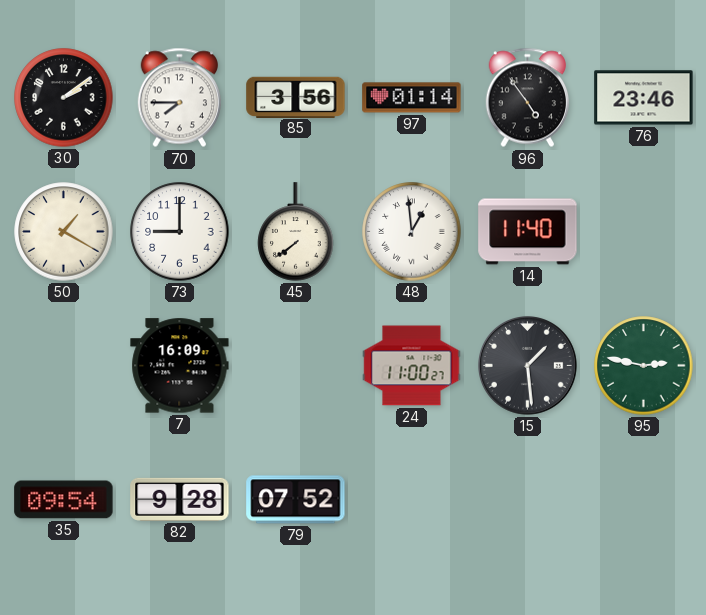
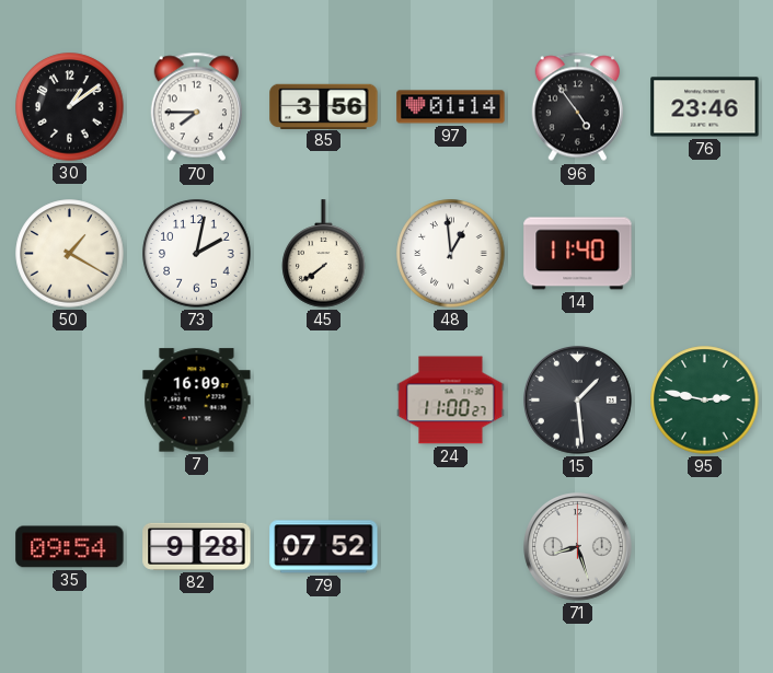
30: 2:09 -> 1:09
73: 9:00 -> 2:02
71: none -> 8:27
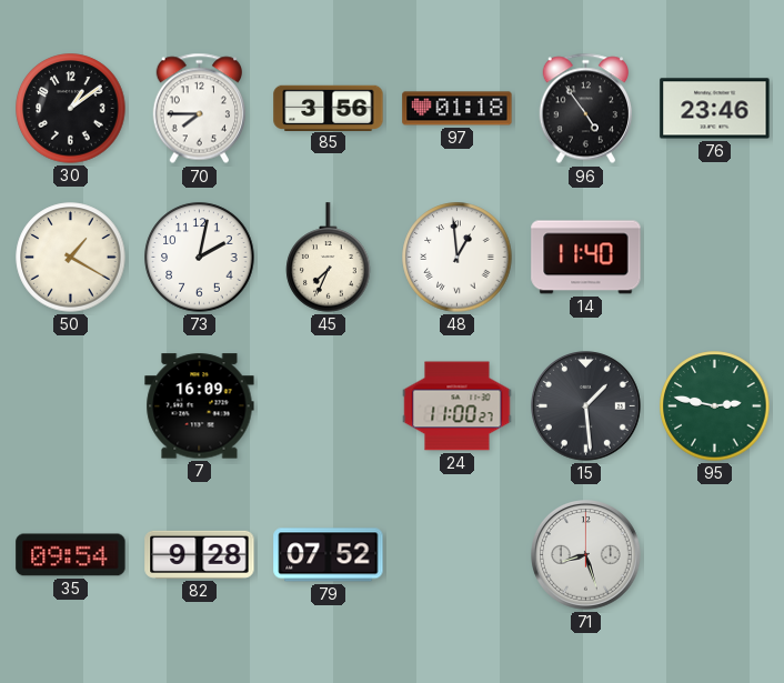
97: 01:14 -> 01:18
45: 7:39 -> 7:34
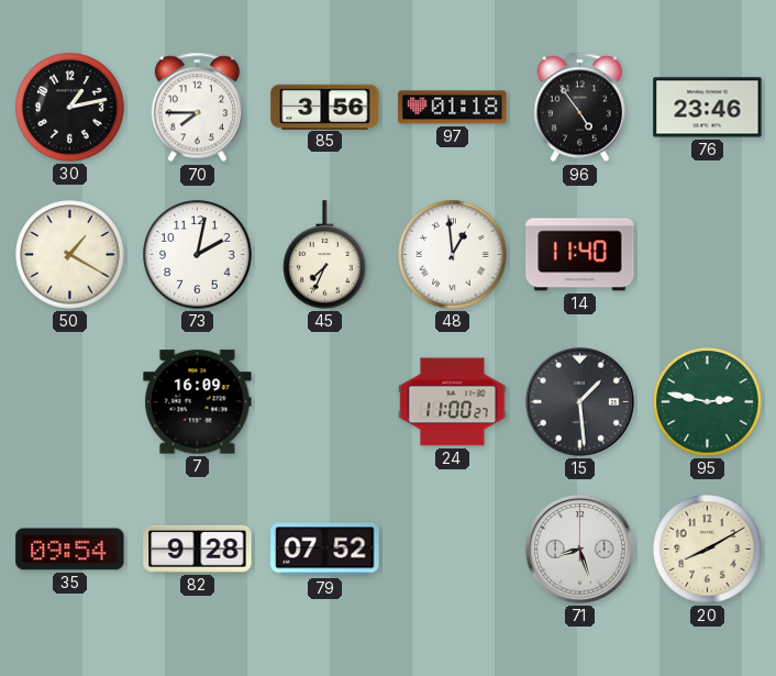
30: 1:09 -> 1:13
20: none -> 8:10
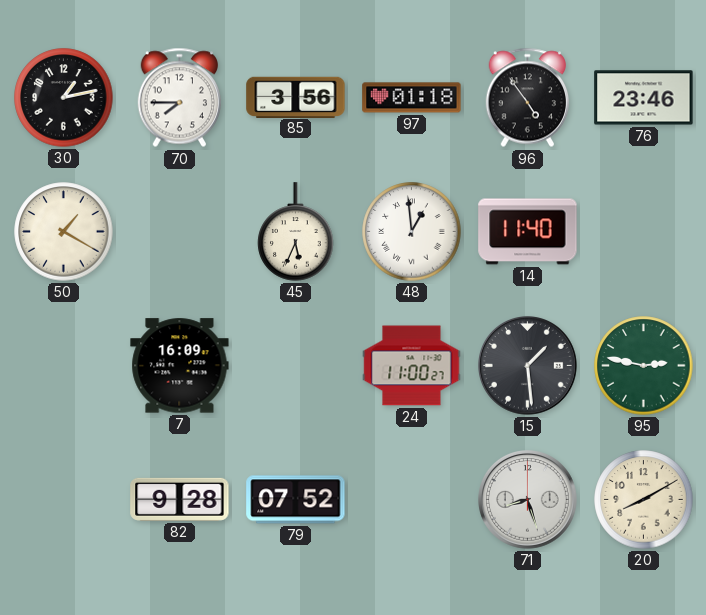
73: 2:02 -> none
45: 7:34 -> 5:34
35: 09:54 -> none
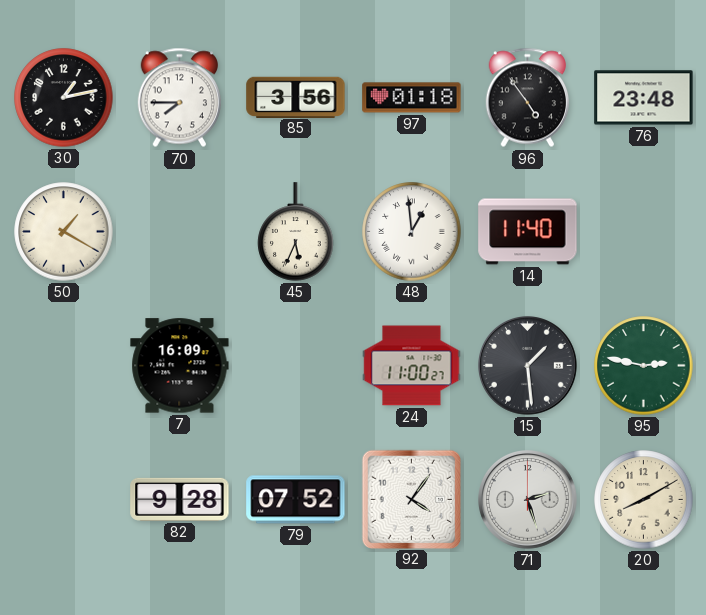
76: 23:46 -> 23:48
92: none -> 4:06
71: 8:27 -> 2:27
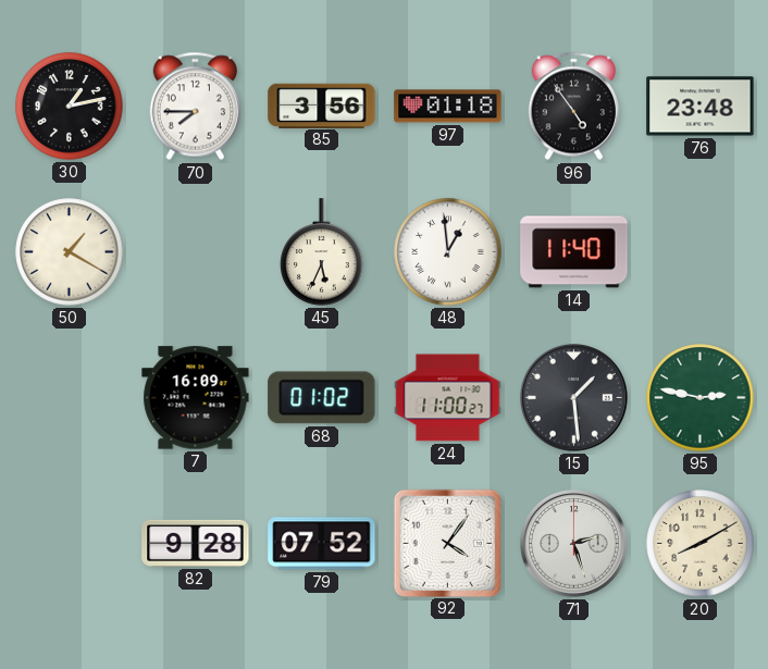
68: none -> 01:02
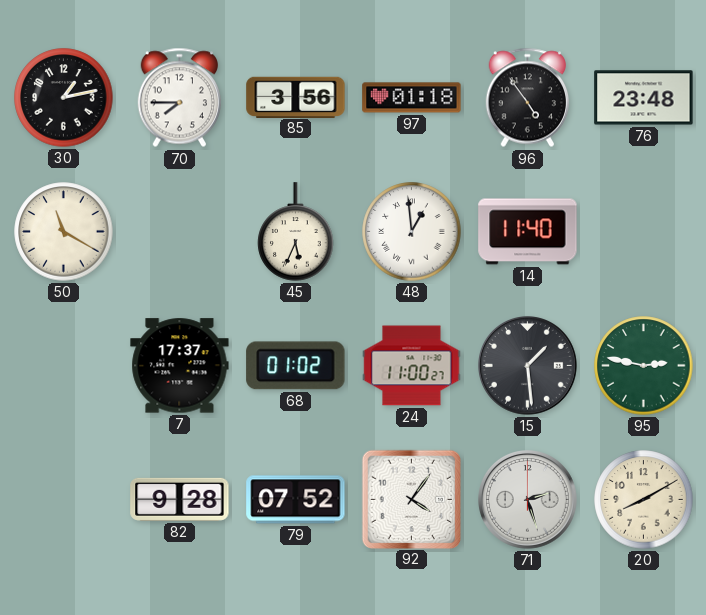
50: 1:20 -> 11:20
7: 16:09 -> 17:37
